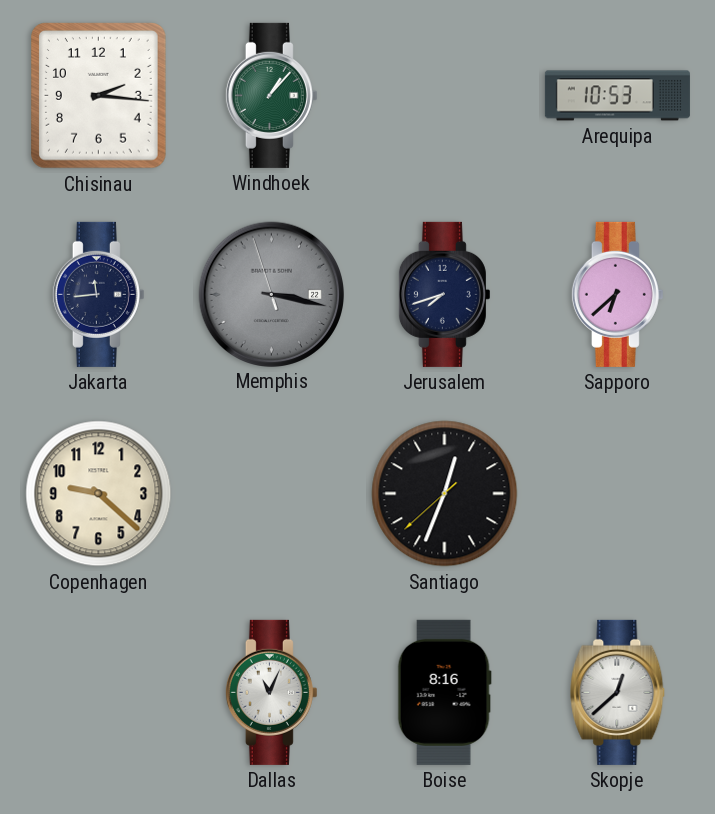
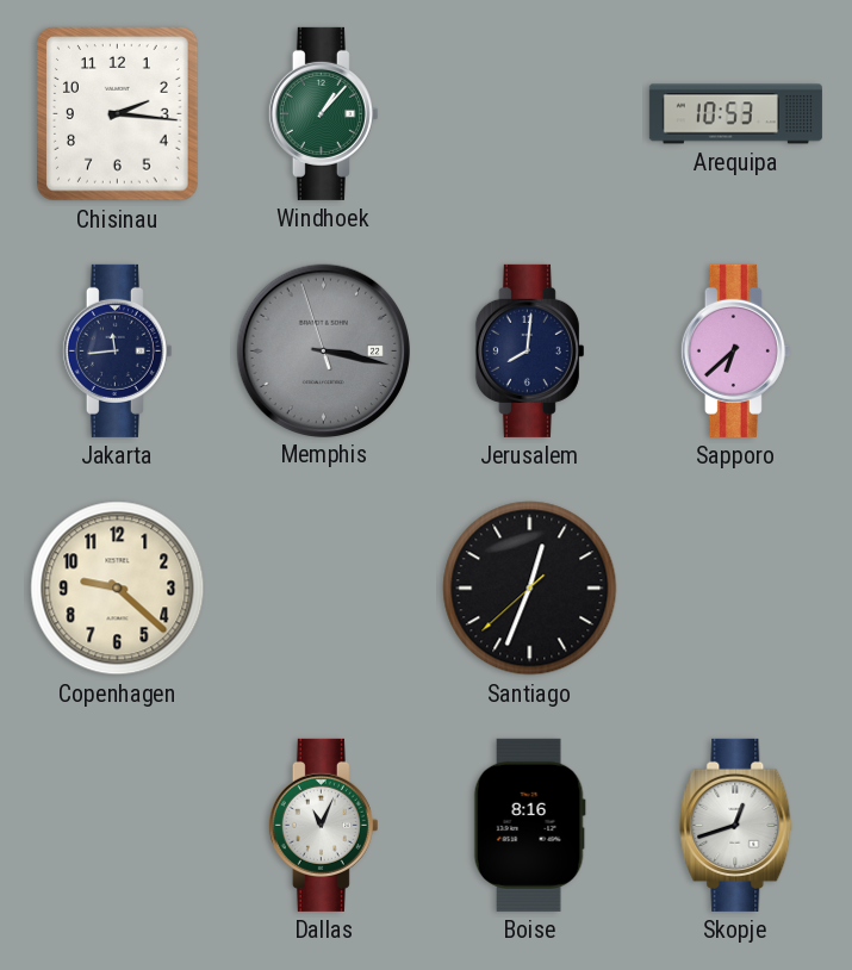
Jerusalem: 7:42 -> 8:01
Skopje: 12:38 -> 12:42
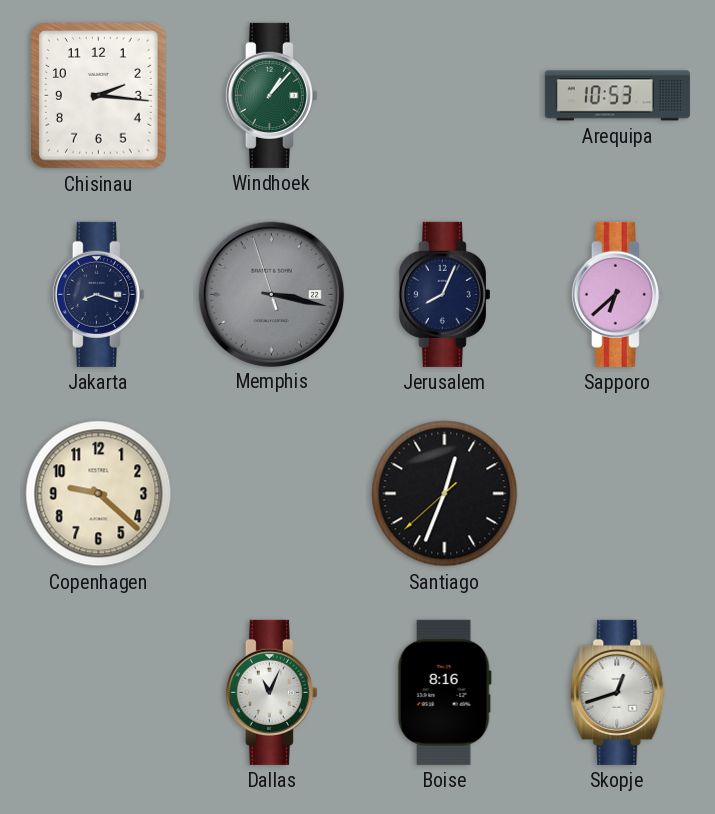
Jakarta: 11:44 -> 8:18
Jerusalem: 8:01 -> 8:04
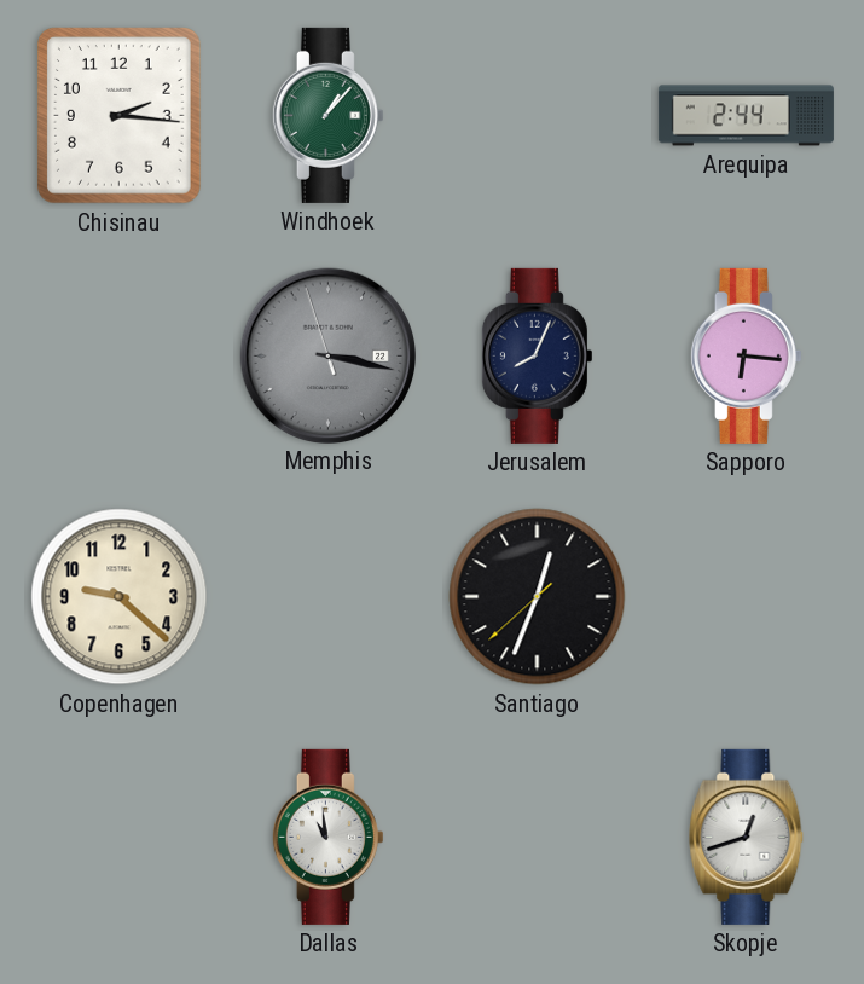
Arequipa: 10:53 -> 2:44
Jakarta: 8:18 -> none
Sapporo: 6:38 -> 6:16
Dallas: 11:04 -> 10:59
Boise: 8:16 -> none
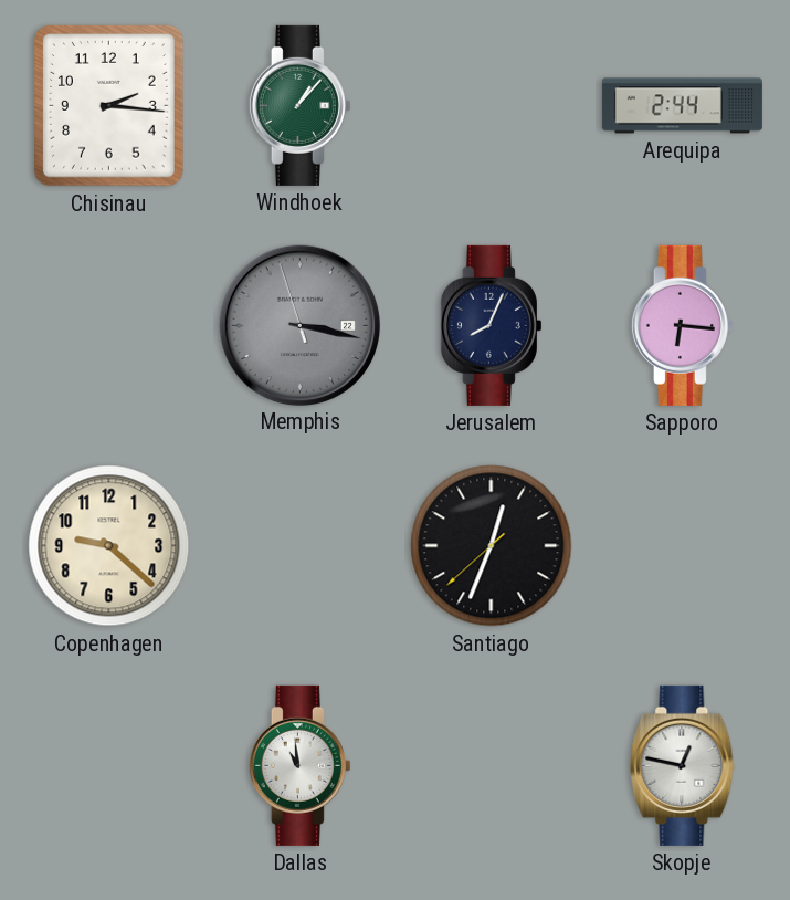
Skopje: 12:42 -> 12:47
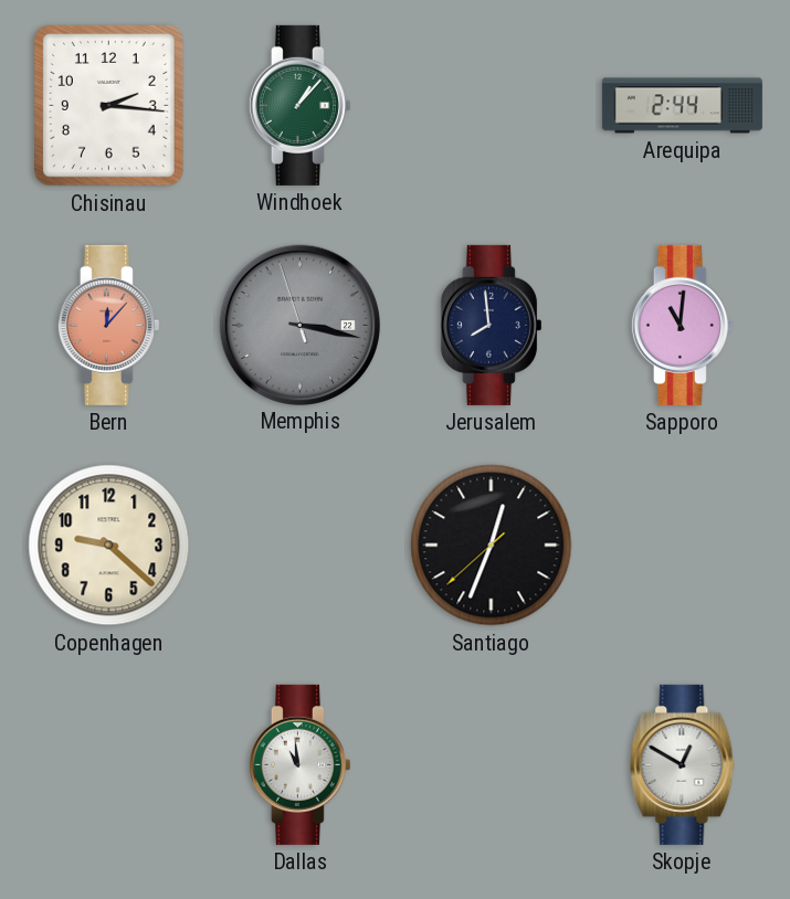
Bern: none -> 12:07
Jerusalem: 8:04 -> 7:59
Sapporo: 6:16 -> 11:01
Skopje: 12:47 -> 12:50
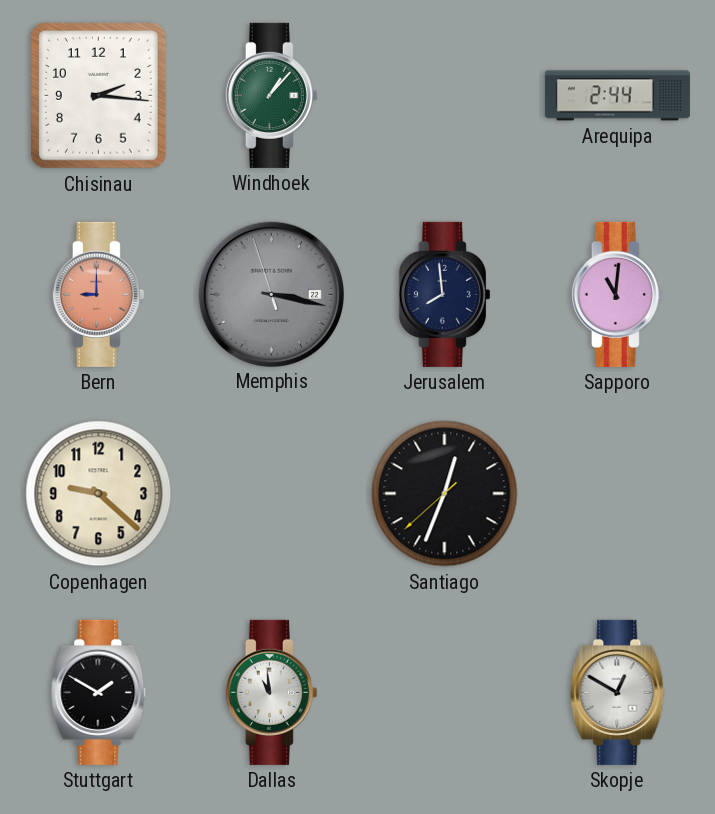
Bern: 12:07 -> 9:00
Stuttgart: none -> 1:50
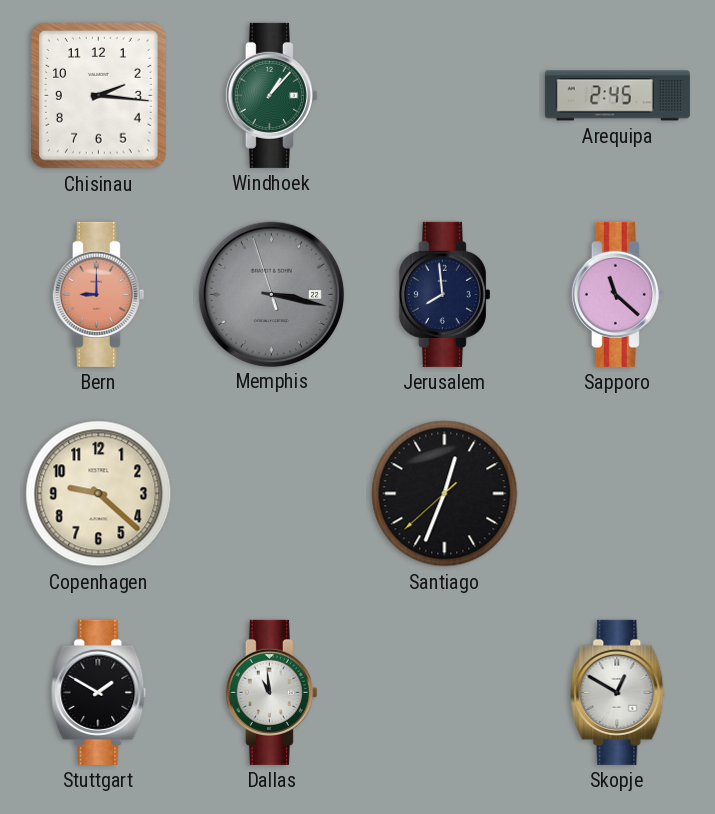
Arequipa: 2:44 -> 2:45
Sapporo: 11:01 -> 11:22
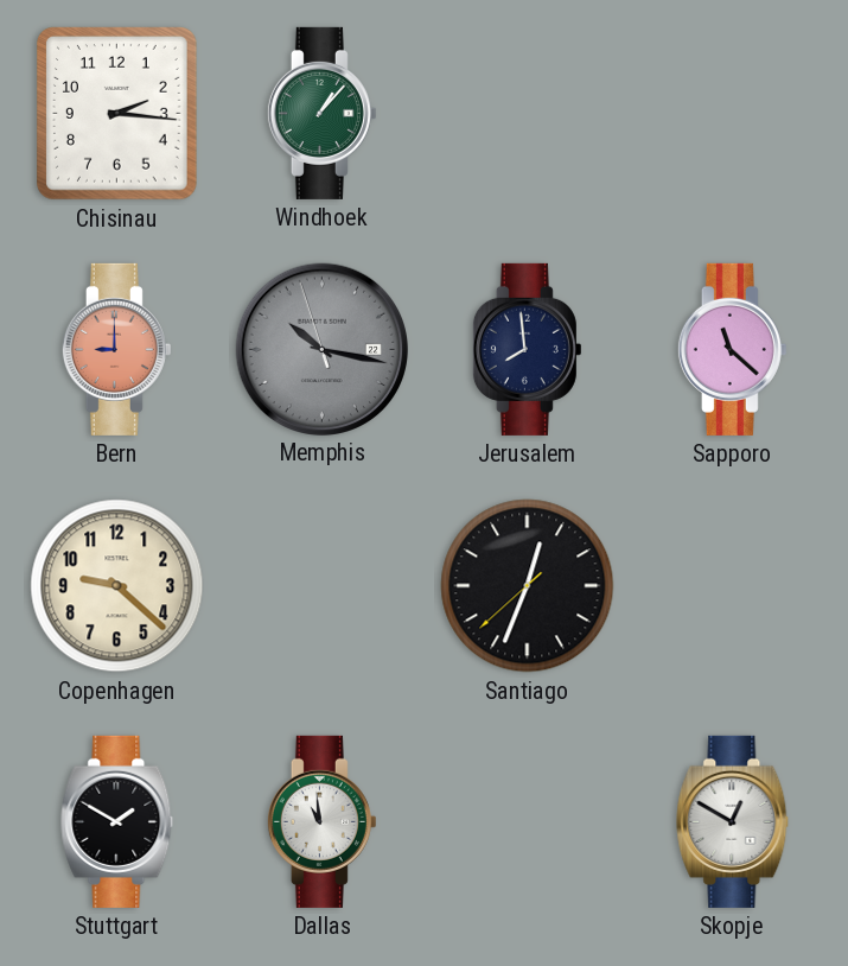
Arequipa: 2:45 -> none
Memphis: 3:16 -> 10:16
